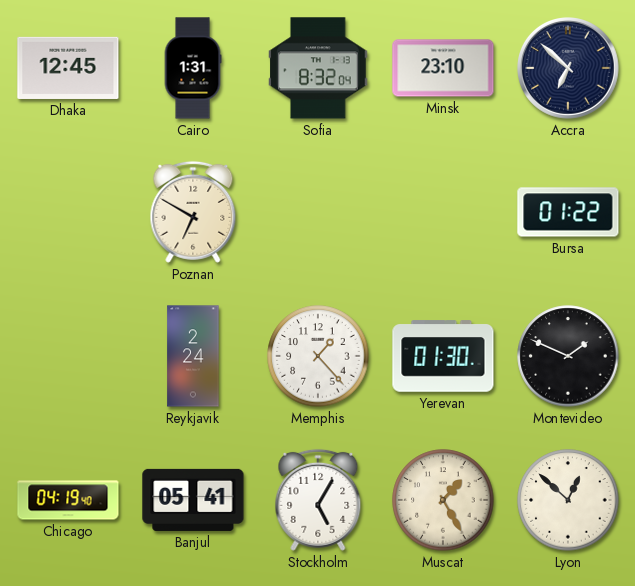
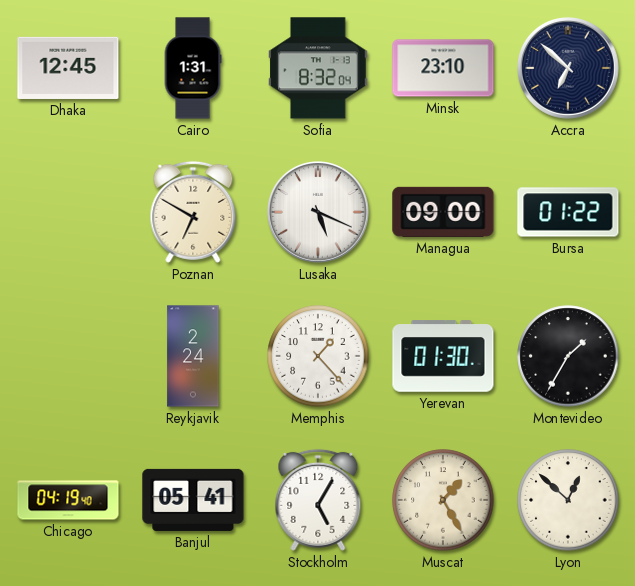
Lusaka: none -> 5:19
Managua: none -> 09:00
Montevideo: 1:49 -> 1:35
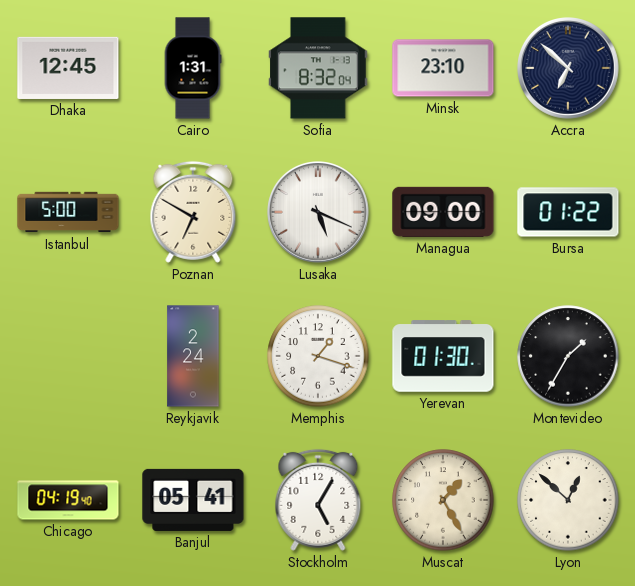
Istanbul: none -> 5:00
Memphis: 1:23 -> 1:18
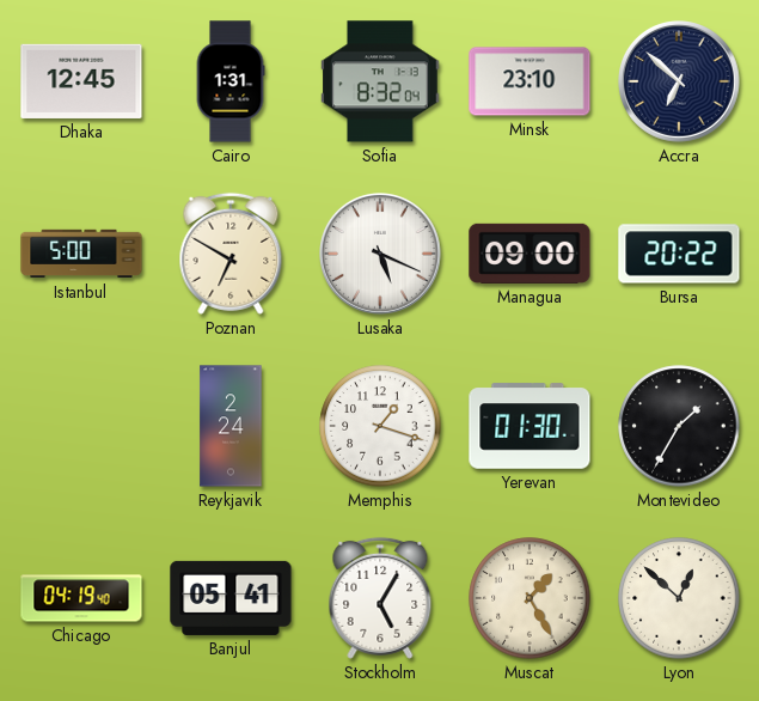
Bursa: 01:22 -> 20:22
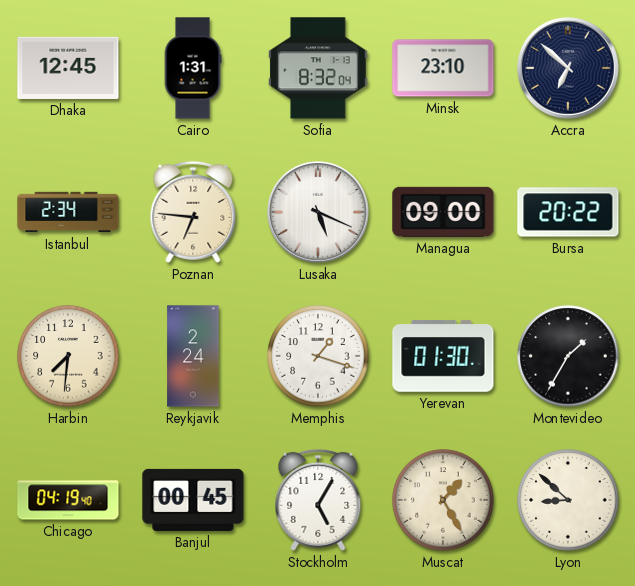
Istanbul: 5:00 -> 2:34
Poznan: 6:50 -> 6:46
Harbin: none -> 7:31
Banjul: 05:41 -> 00:45
Lyon: 12:52 -> 8:52
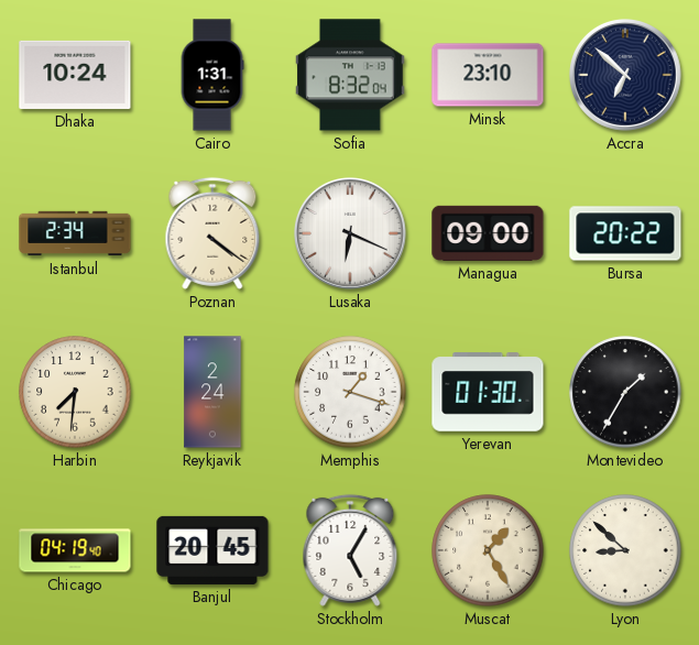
Dhaka: 12:45 -> 10:24
Poznan: 6:46 -> 4:21
Lusaka: 5:19 -> 6:19
Banjul: 00:45 -> 20:45
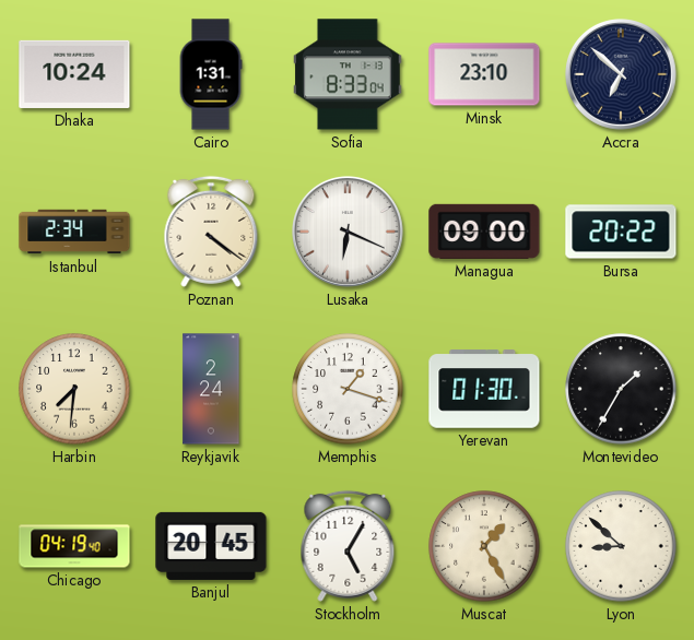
Sofia: 8:32 -> 8:33
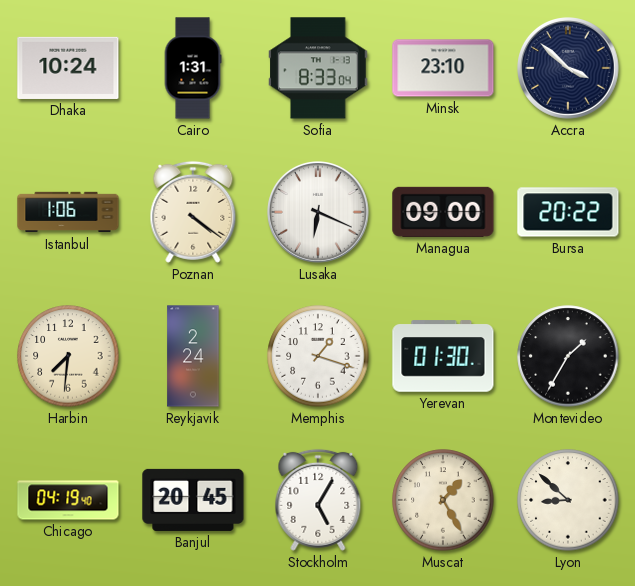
Accra: 6:52 -> 3:52
Istanbul: 2:34 -> 1:06
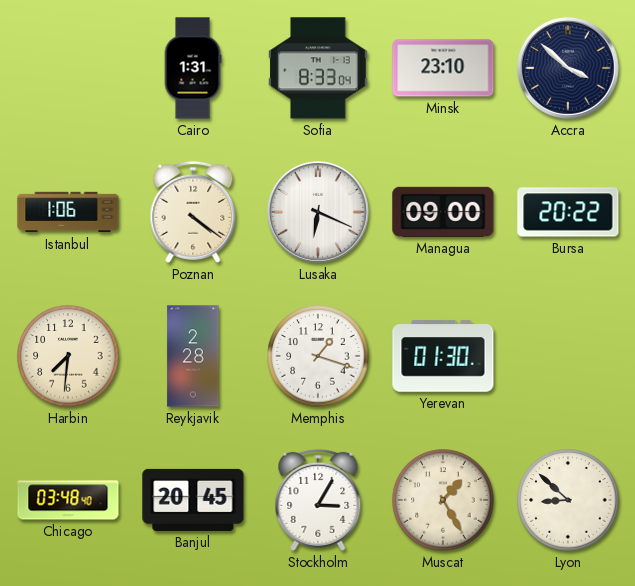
Dhaka: 10:24 -> none
Reykjavik: 2:24 -> 2:28
Montevideo: 1:35 -> none
Chicago: 04:19 -> 03:48
Stockholm: 5:05 -> 3:05
